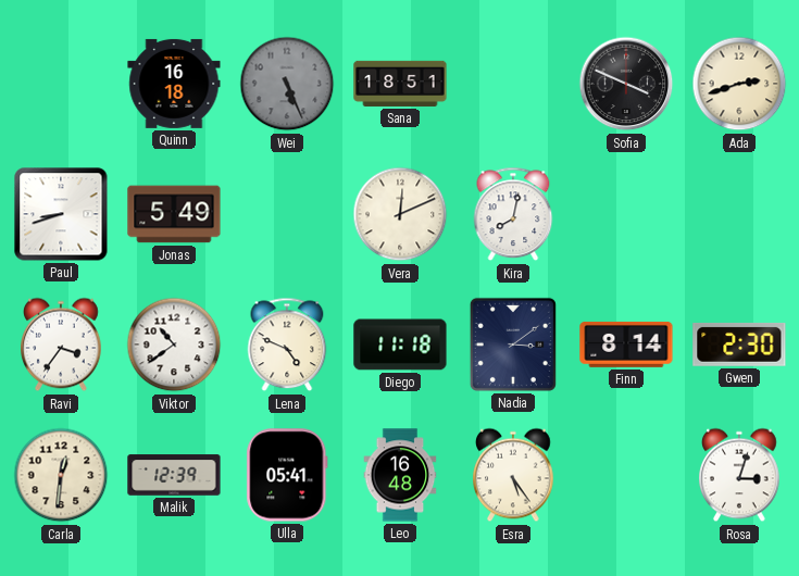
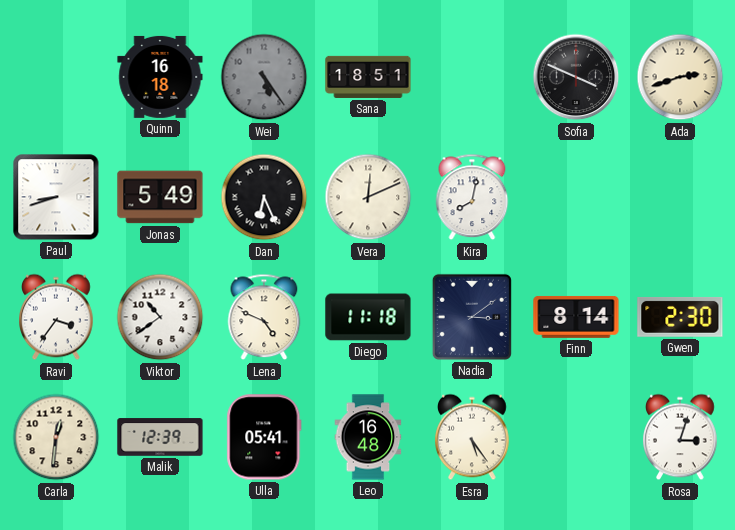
Wei: 5:26 -> 5:24
Dan: none -> 6:26
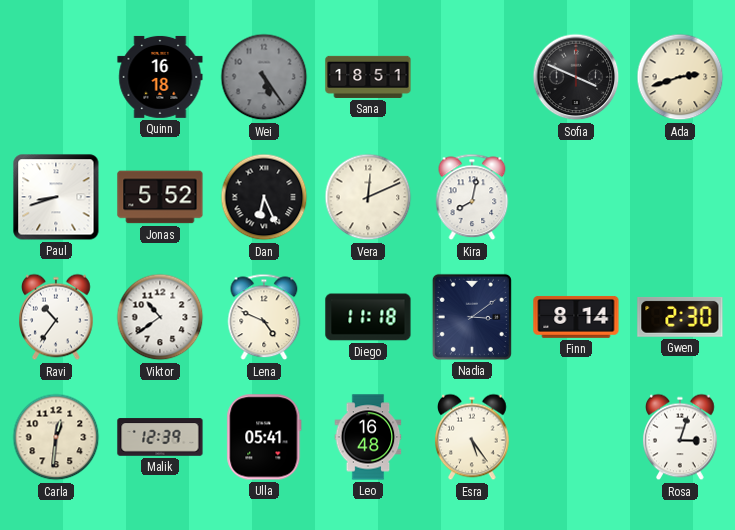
Jonas: 5:49 -> 5:52
Ravi: 3:36 -> 10:36
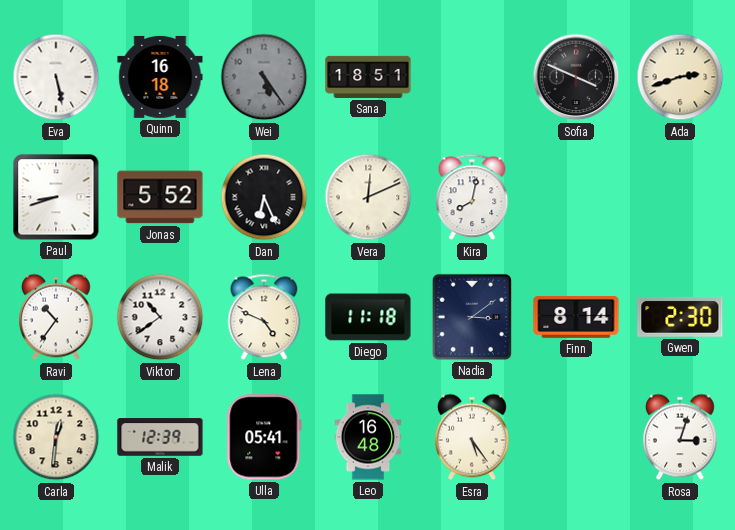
Eva: none -> 5:28
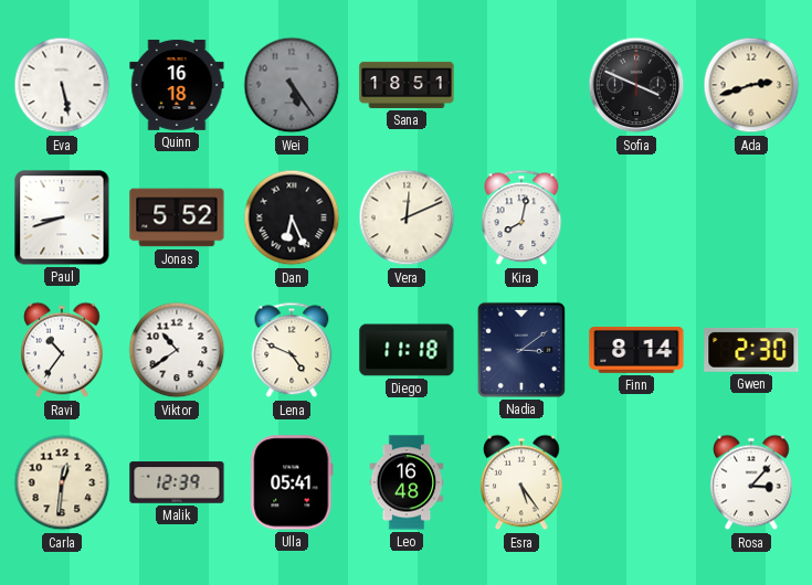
Rosa: 3:03 -> 3:07
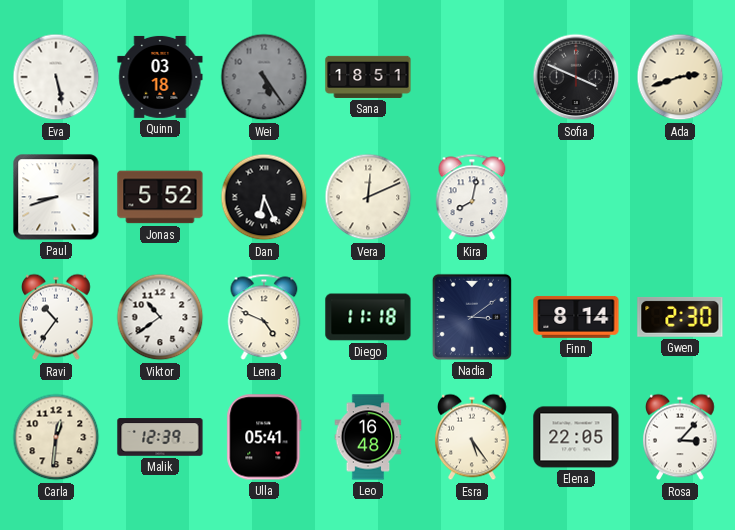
Quinn: 16:18 -> 03:18
Elena: none -> 22:05
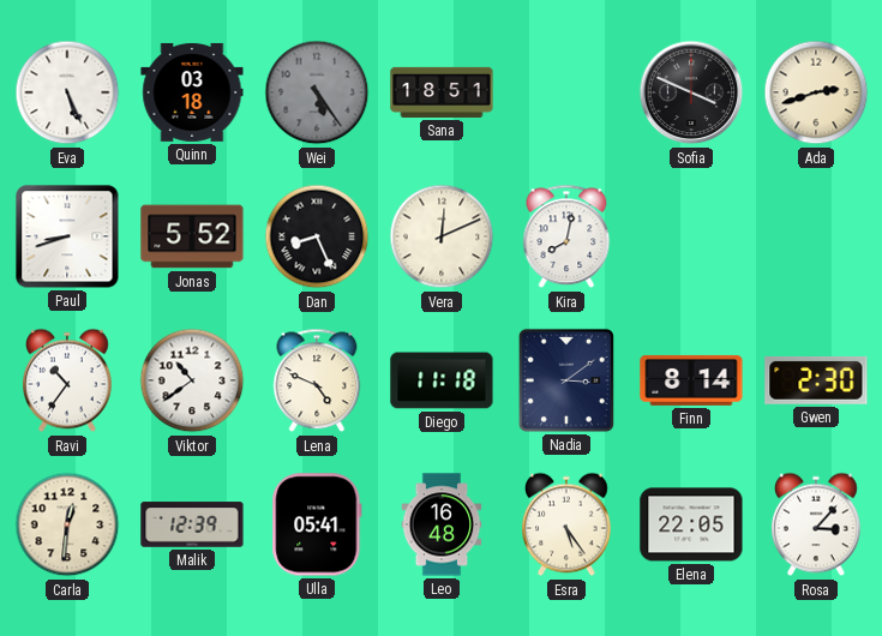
Eva: 5:28 -> 5:26
Dan: 6:26 -> 8:26
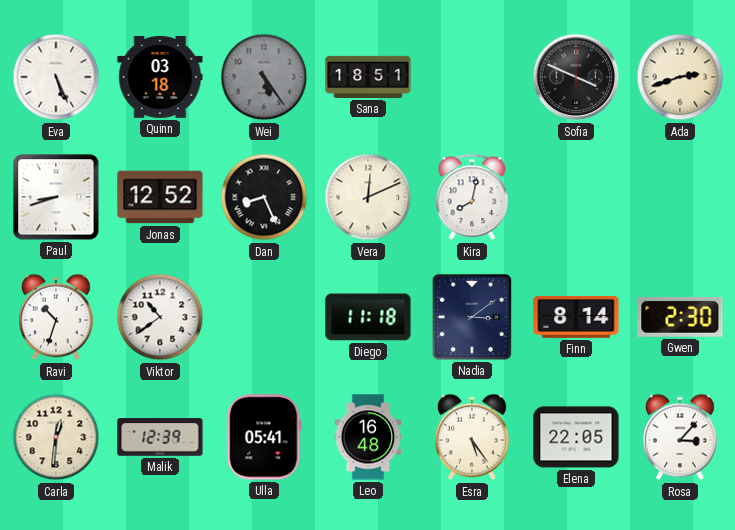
Jonas: 5:52 -> 12:52
Ravi: 10:36 -> 10:33
Lena: 4:49 -> none
